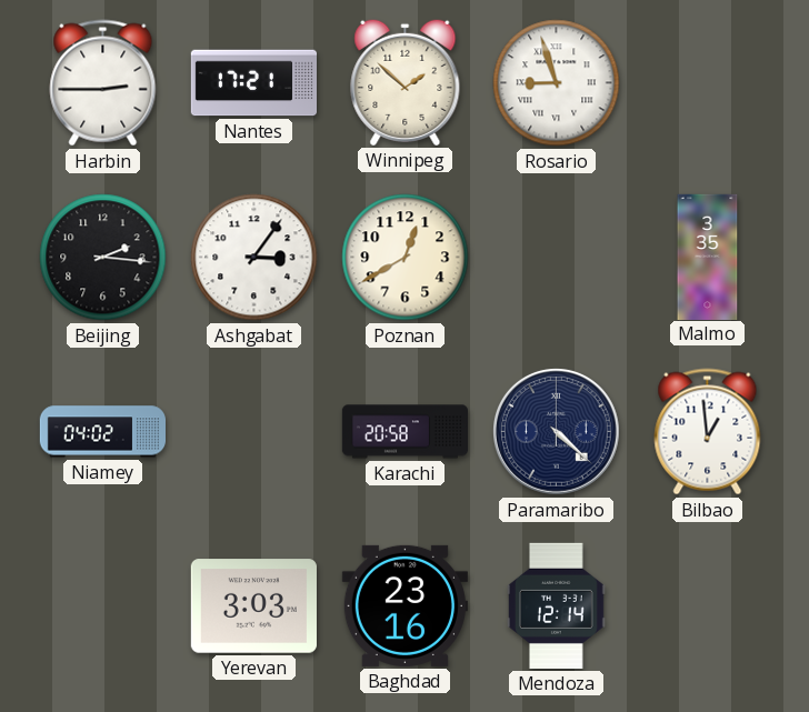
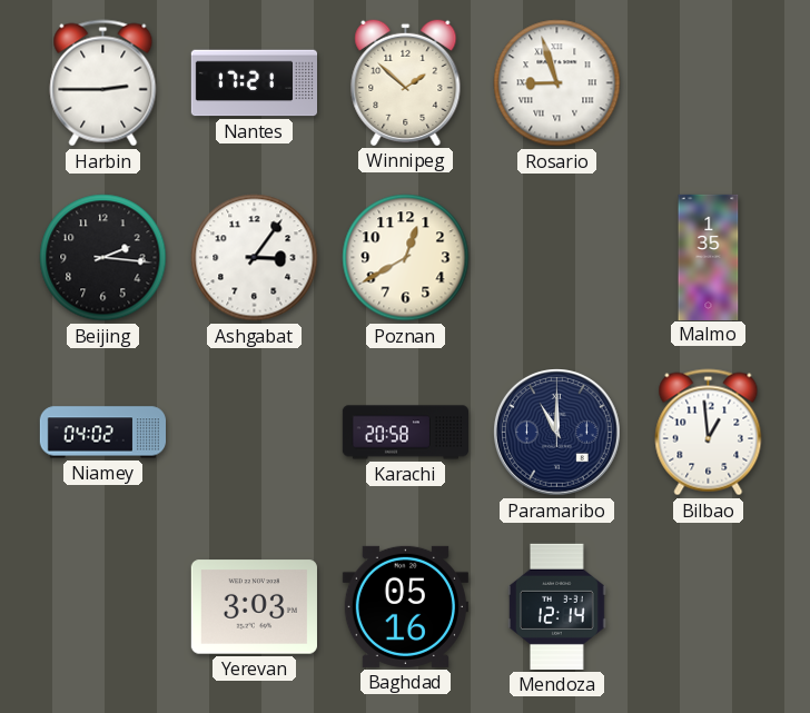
Malmo: 3:35 -> 1:35
Paramaribo: 4:22 -> 11:00
Baghdad: 23:16 -> 05:16
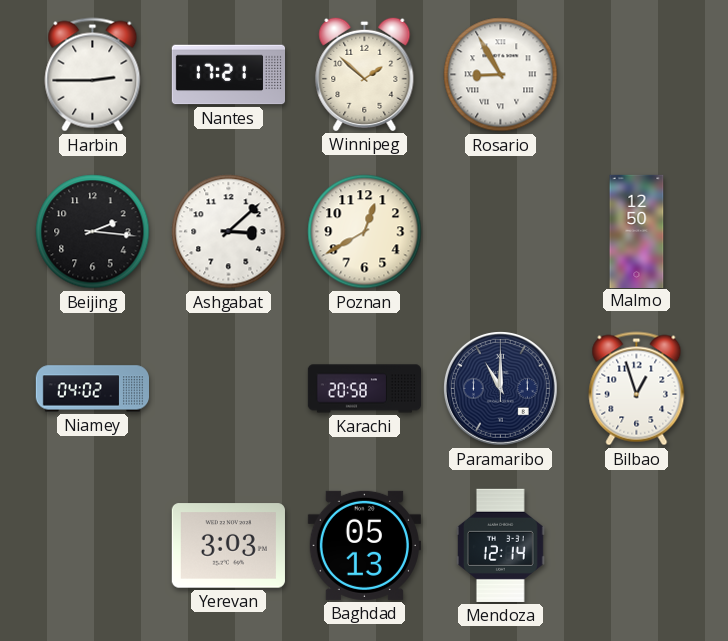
Rosario: 8:57 -> 8:55
Ashgabat: 3:06 -> 3:08
Malmo: 1:35 -> 12:50
Bilbao: 12:59 -> 12:57
Baghdad: 05:16 -> 05:13
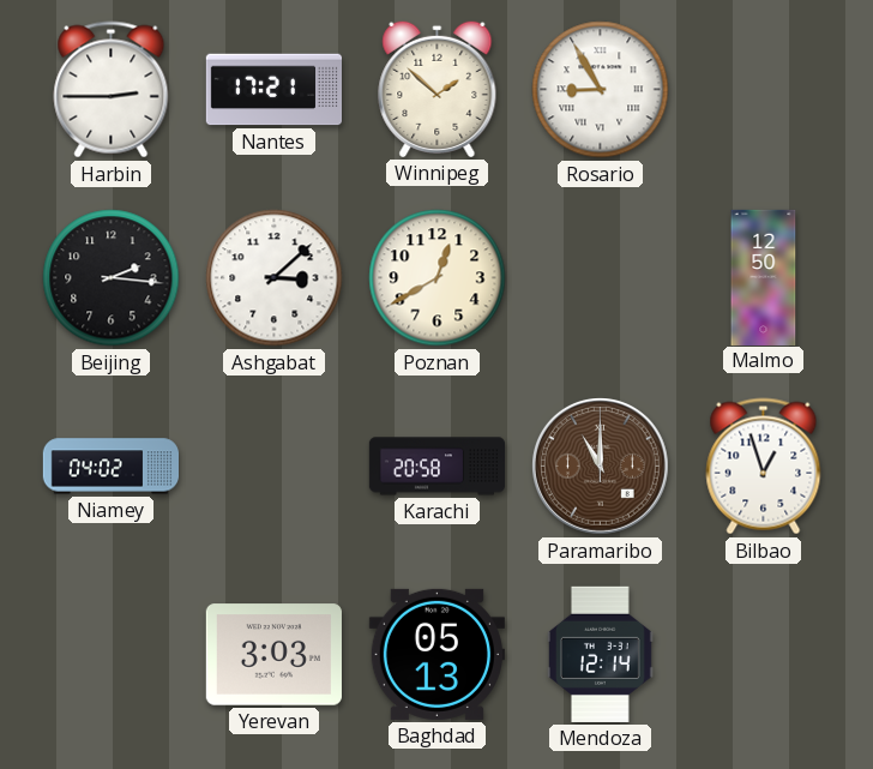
Paramaribo dial: navy -> brown
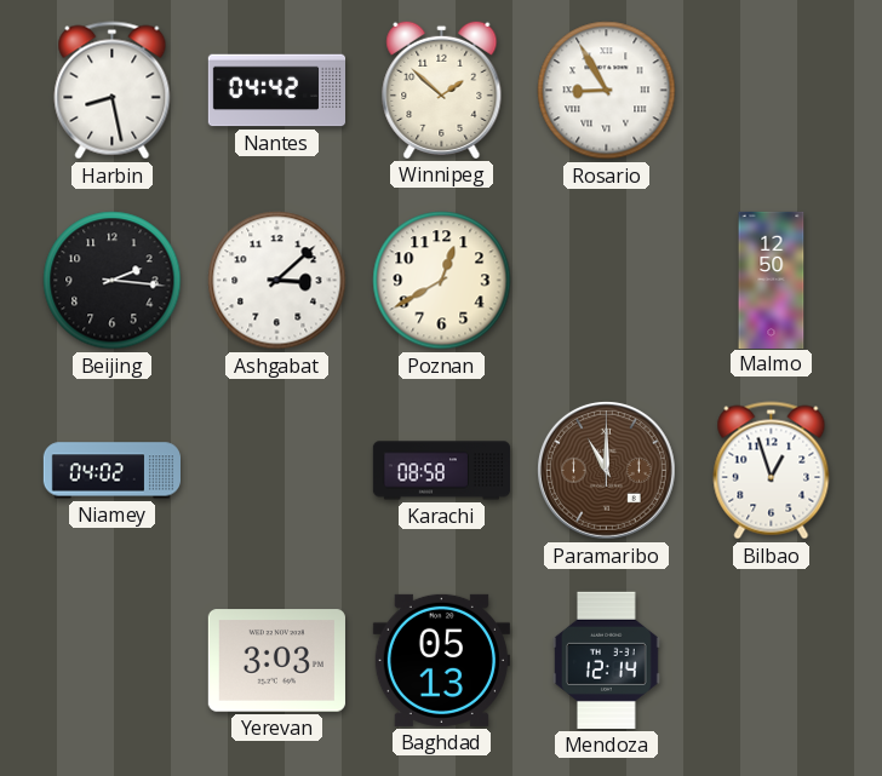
Harbin: 2:45 -> 8:28
Nantes: 17:21 -> 04:42
Karachi: 20:58 -> 08:58
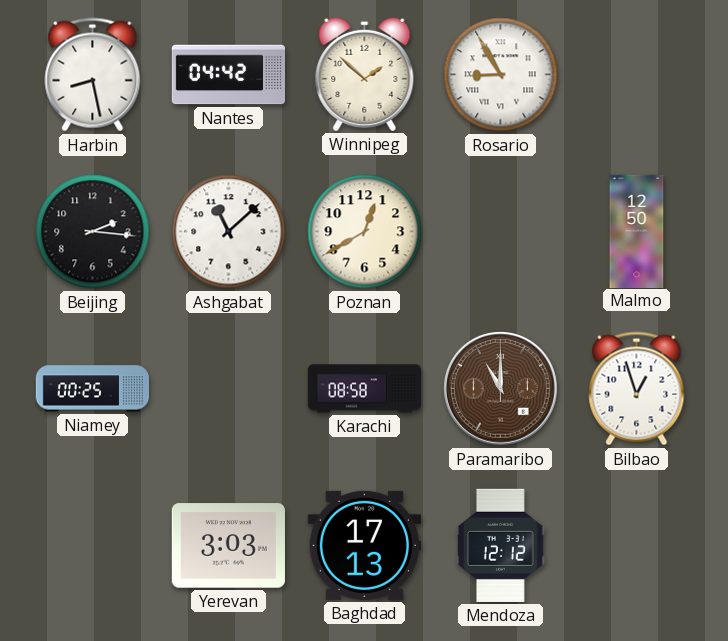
Ashgabat: 3:08 -> 11:08
Niamey: 04:02 -> 00:25
Baghdad: 05:13 -> 17:13
Mendoza: 12:14 -> 12:12
